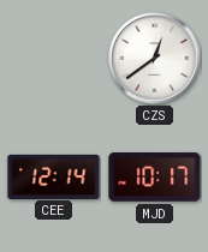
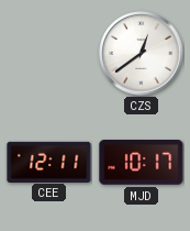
CEE: 12:14 -> 12:11
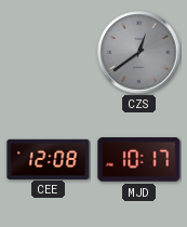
CZS dial: white -> grey
CEE: 12:11 -> 12:08
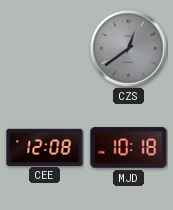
MJD: 10:17 -> 10:18
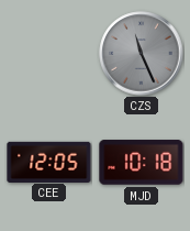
CZS: 12:39 -> 11:26
CEE: 12:08 -> 12:05
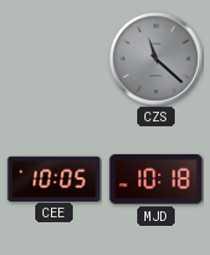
CZS: 11:26 -> 11:22
CEE: 12:05 -> 10:05
